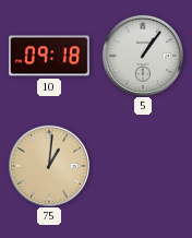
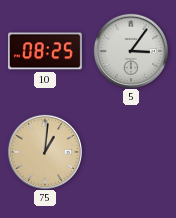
10: 09:18 -> 08:25
5: 1:06 -> 3:06
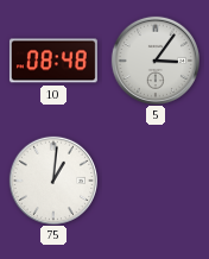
10: 08:25 -> 08:48
75 dial: champagne -> white
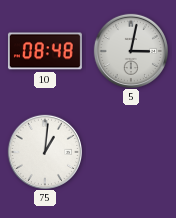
5: 3:06 -> 3:02
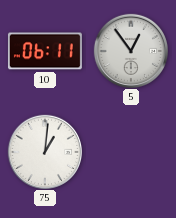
10: 08:48 -> 06:11
5: 3:02 -> 12:54
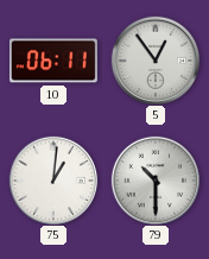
79: none -> 10:30
